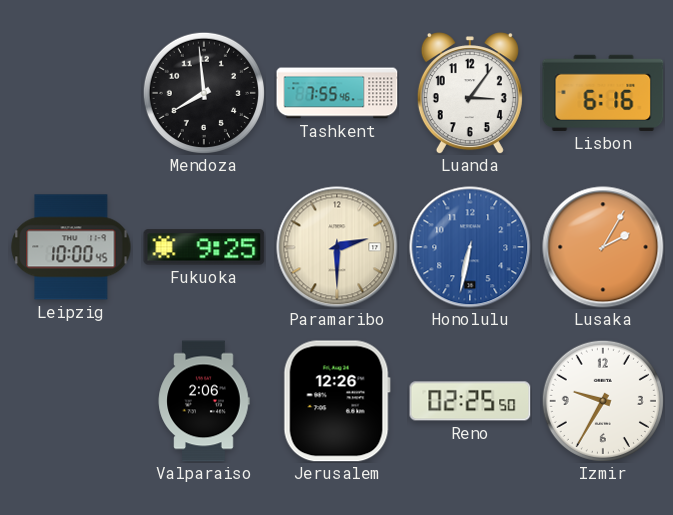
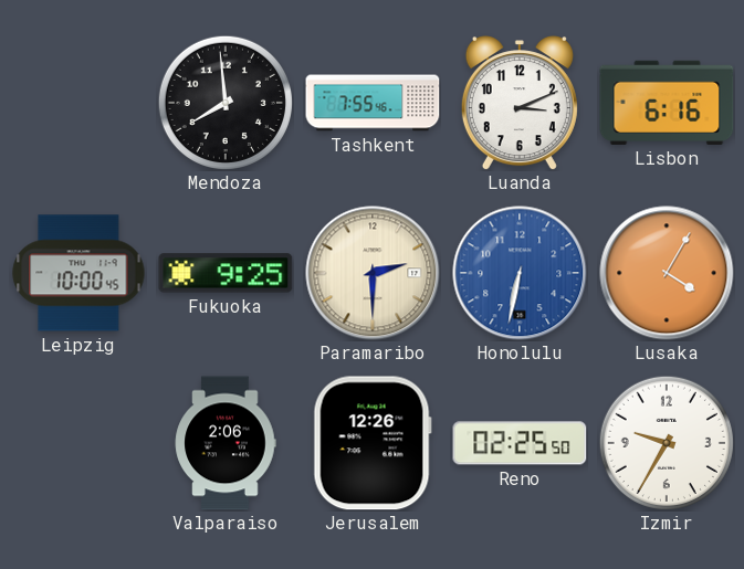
Luanda: 3:06 -> 3:11
Lusaka: 2:05 -> 4:05
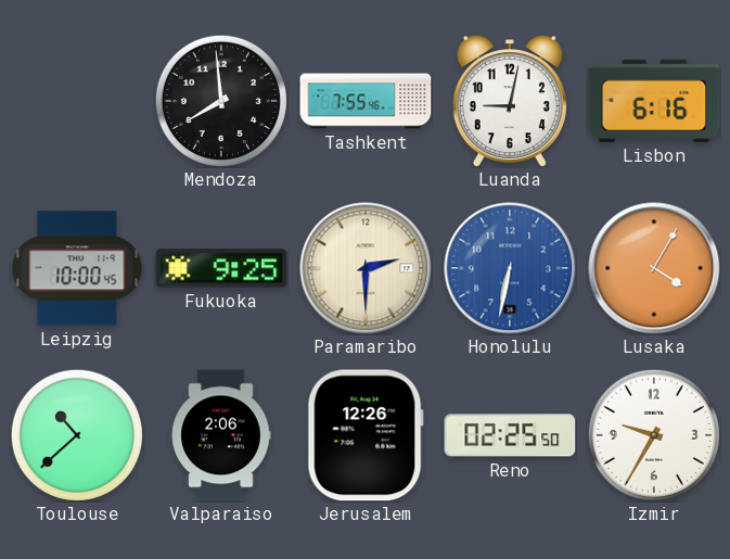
Luanda: 3:11 -> 9:02
Toulouse: none -> 10:38
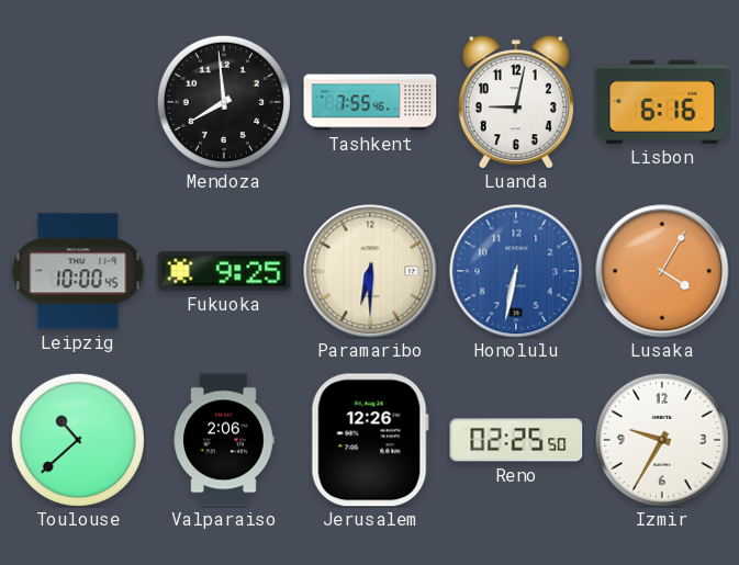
Paramaribo: 2:30 -> 6:30
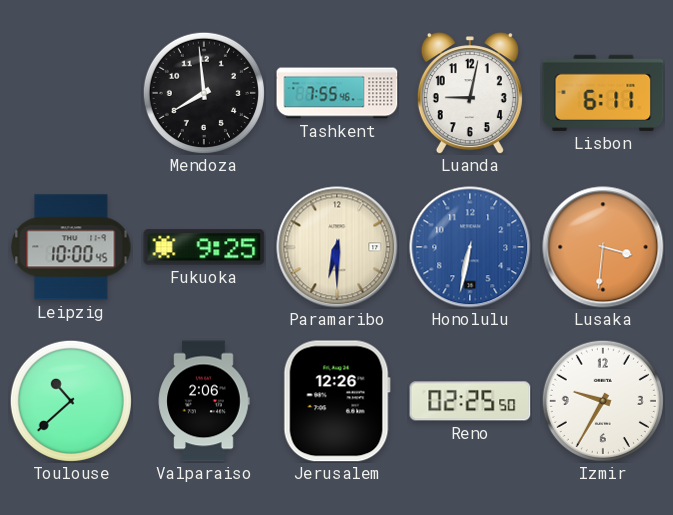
Lisbon: 6:16 -> 6:11
Lusaka: 4:05 -> 3:31
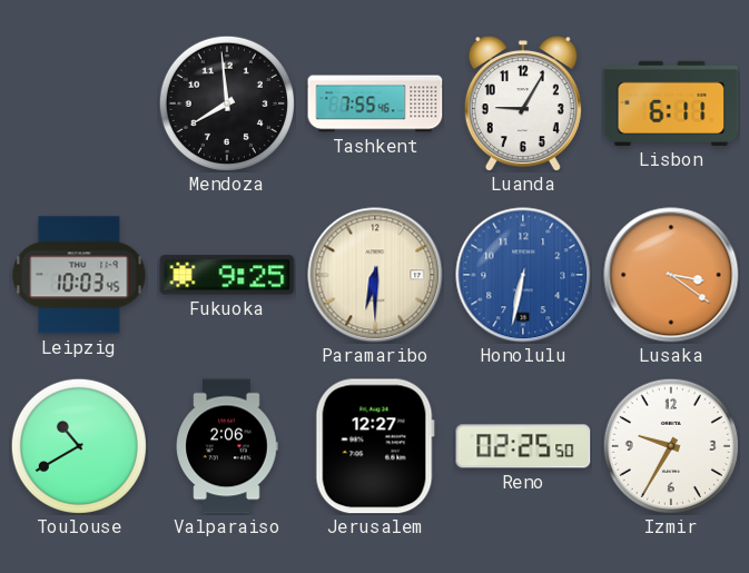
Luanda: 9:02 -> 9:05
Leipzig: 10:00 -> 10:03
Lusaka: 3:31 -> 3:21
Toulouse: 10:38 -> 10:40
Jerusalem: 12:26 -> 12:27
